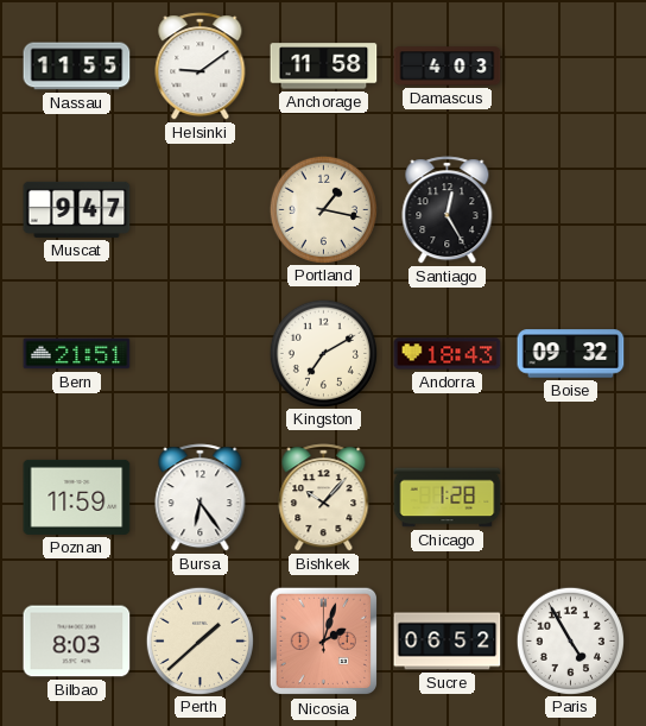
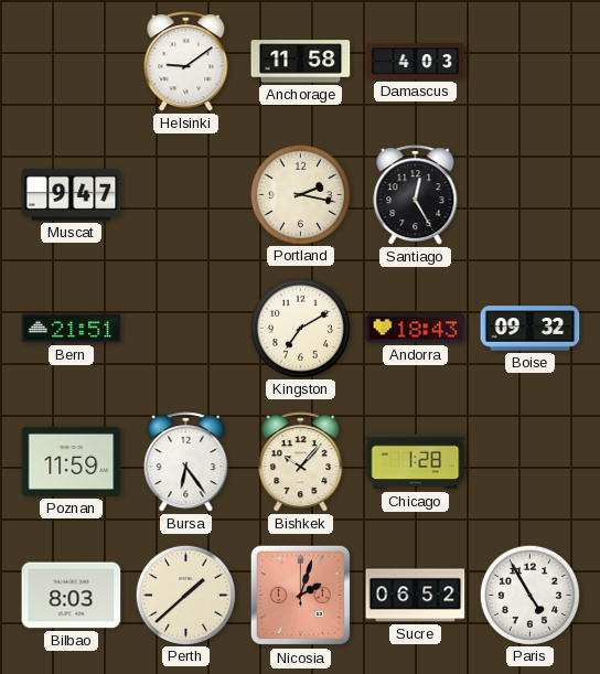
Nassau: 11:55 -> none
Portland: 1:17 -> 2:17
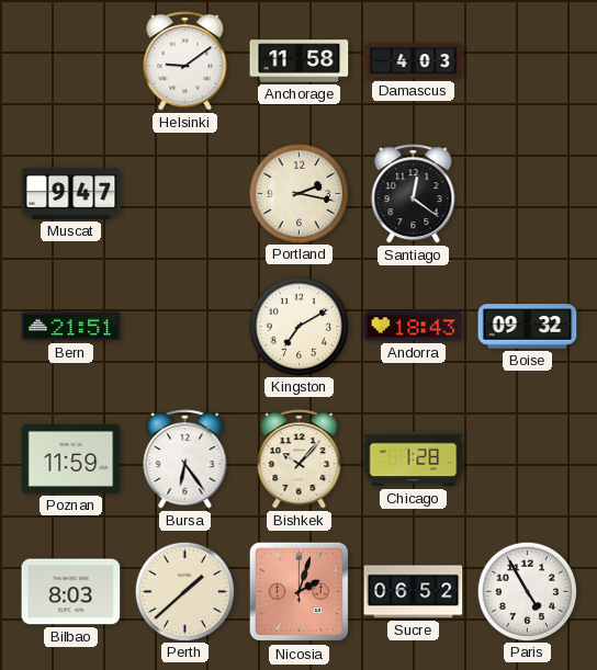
Santiago: 12:25 -> 12:21
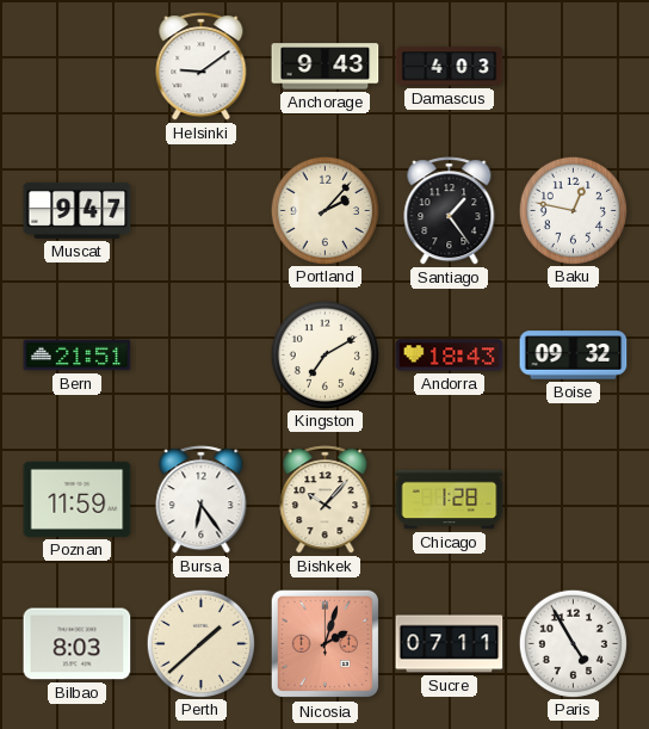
Anchorage: 11:58 -> 9:43
Portland: 2:17 -> 2:07
Santiago: 12:21 -> 1:24
Baku: none -> 12:47
Sucre: 06:52 -> 07:11
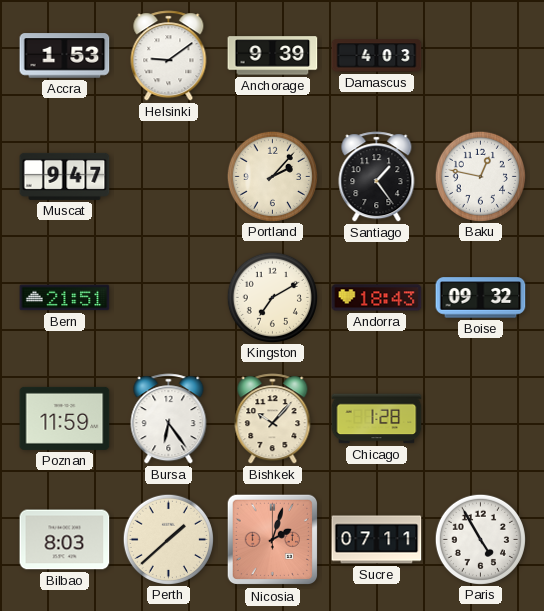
Accra: none -> 1:53
Anchorage: 9:43 -> 9:39
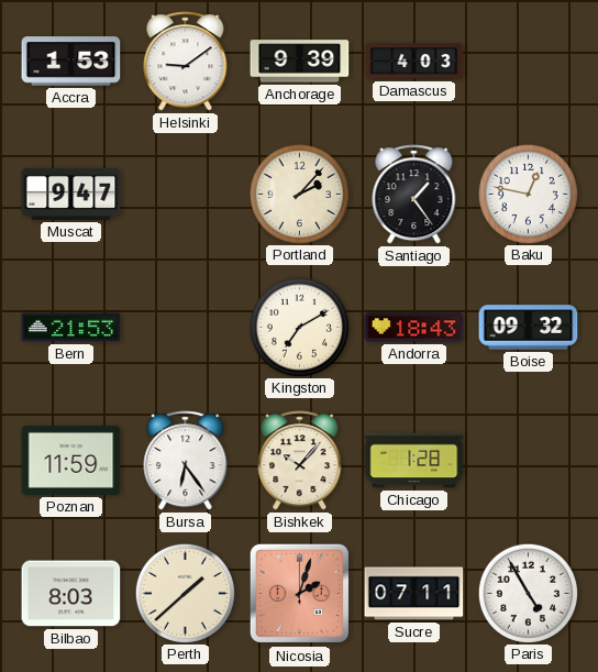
Bern: 21:51 -> 21:53
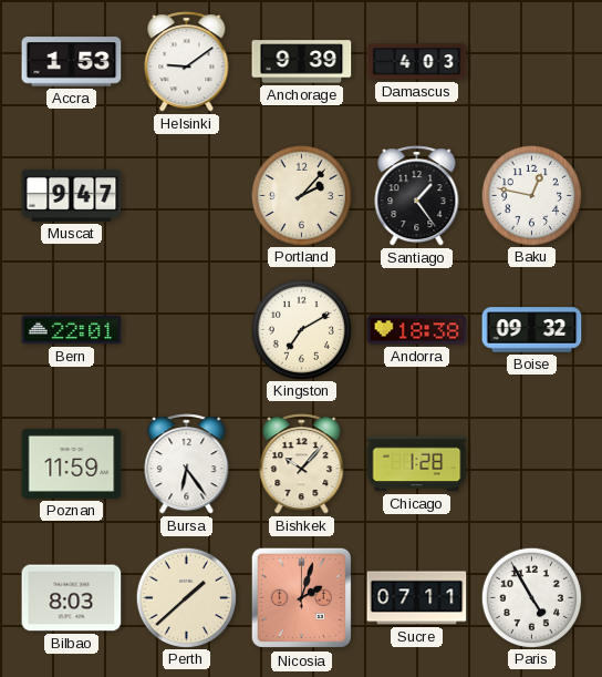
Bern: 21:53 -> 22:01
Andorra: 18:43 -> 18:38
